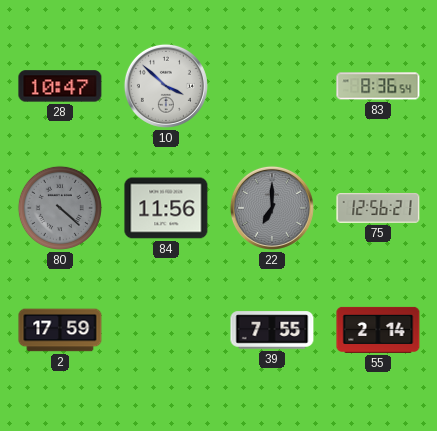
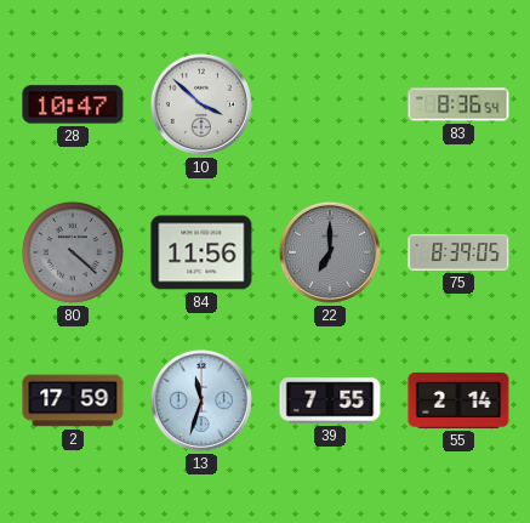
75: 12:56 -> 8:39
13: none -> 11:33
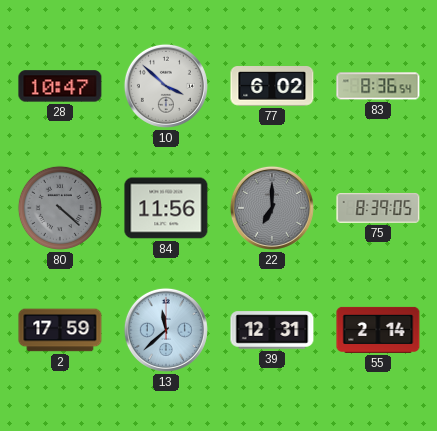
77: none -> 6:02
13: 11:33 -> 11:38
39: 7:55 -> 12:31
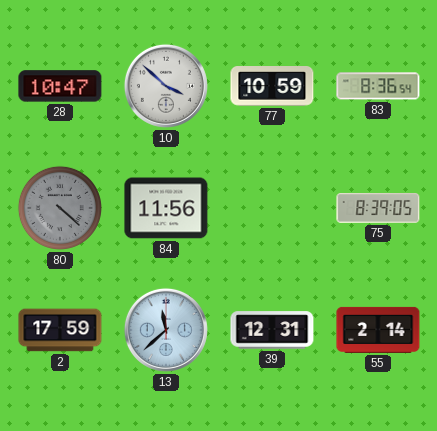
77: 6:02 -> 10:59
22: 7:00 -> none
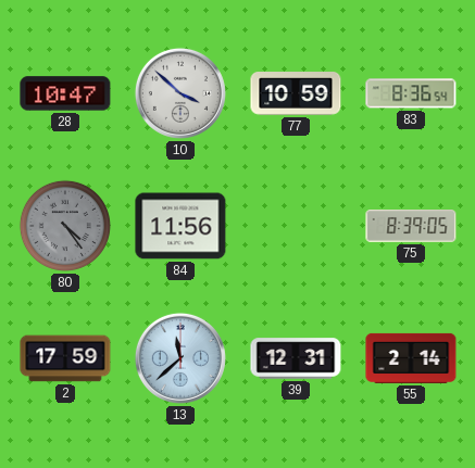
80: 4:22 -> 4:24
